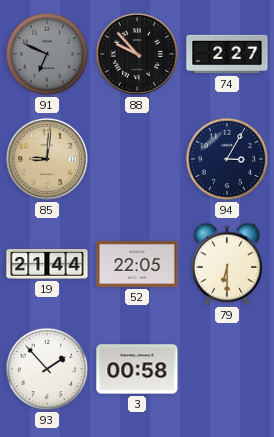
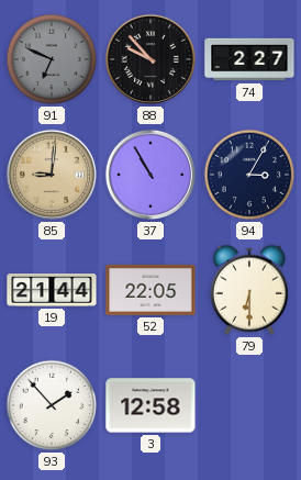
37: none -> 10:55
3: 00:58 -> 12:58
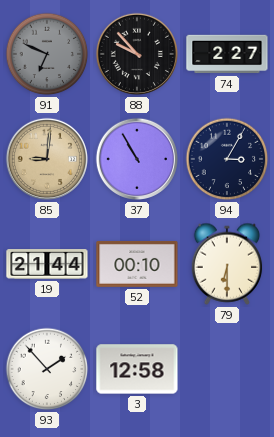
52: 22:05 -> 00:10
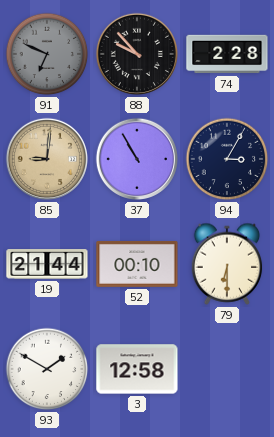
74: 2:27 -> 2:28
93: 1:53 -> 1:50
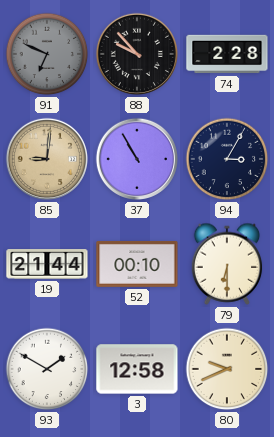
80: none -> 9:41
